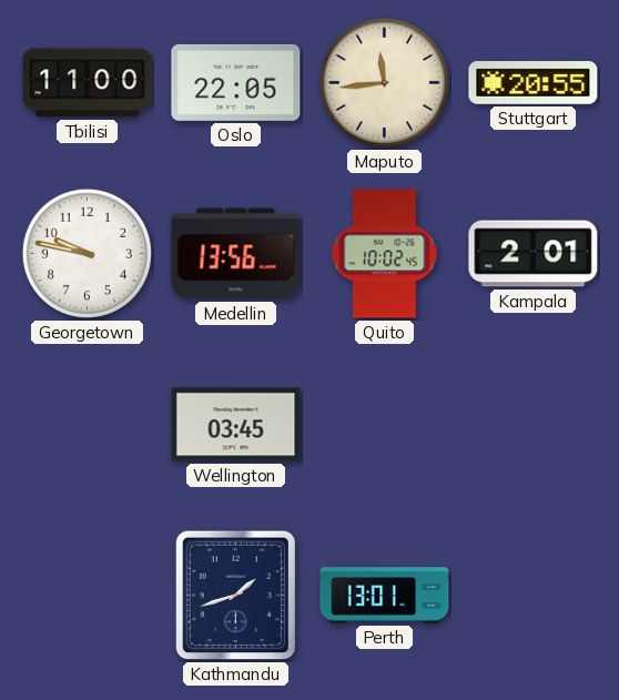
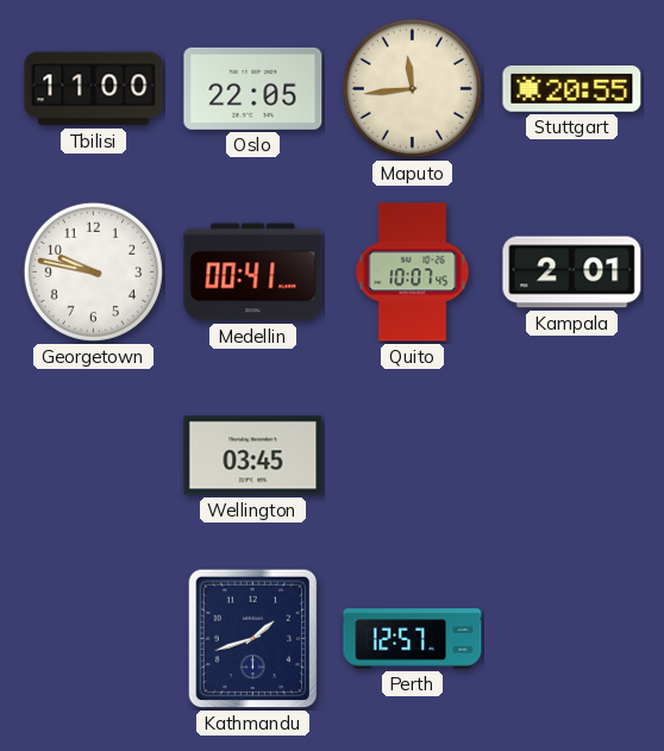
Medellin: 13:56 -> 00:41
Quito: 10:02 -> 10:07
Perth: 13:01 -> 12:57
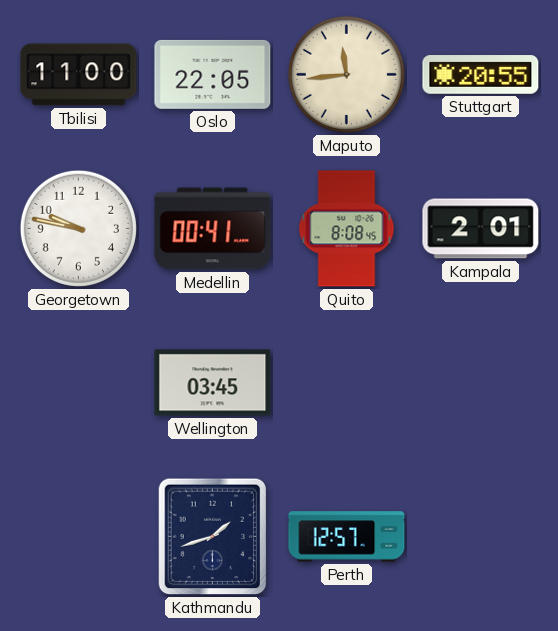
Quito: 10:07 -> 8:08
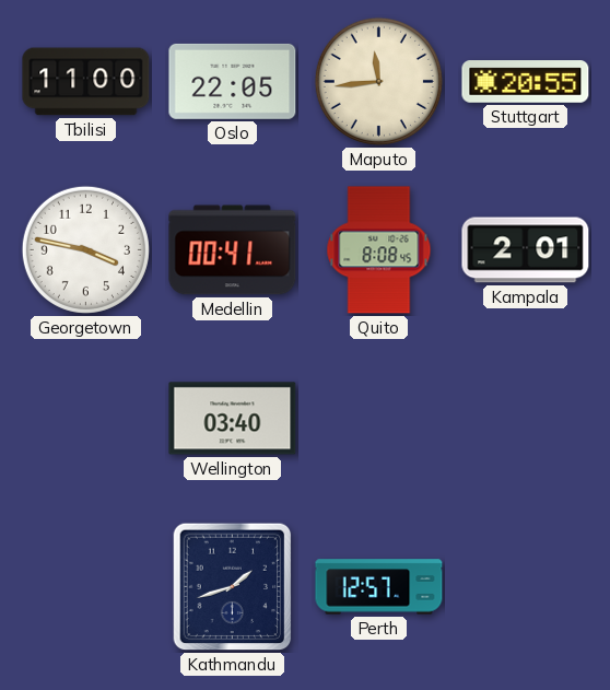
Georgetown: 9:47 -> 3:47
Wellington: 03:45 -> 03:40
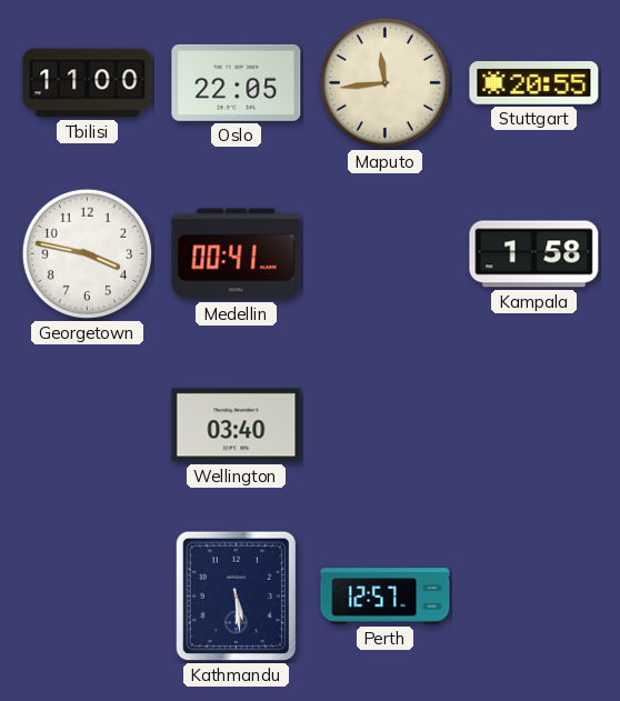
Quito: 8:08 -> none
Kampala: 2:01 -> 1:58
Kathmandu: 1:42 -> 5:29
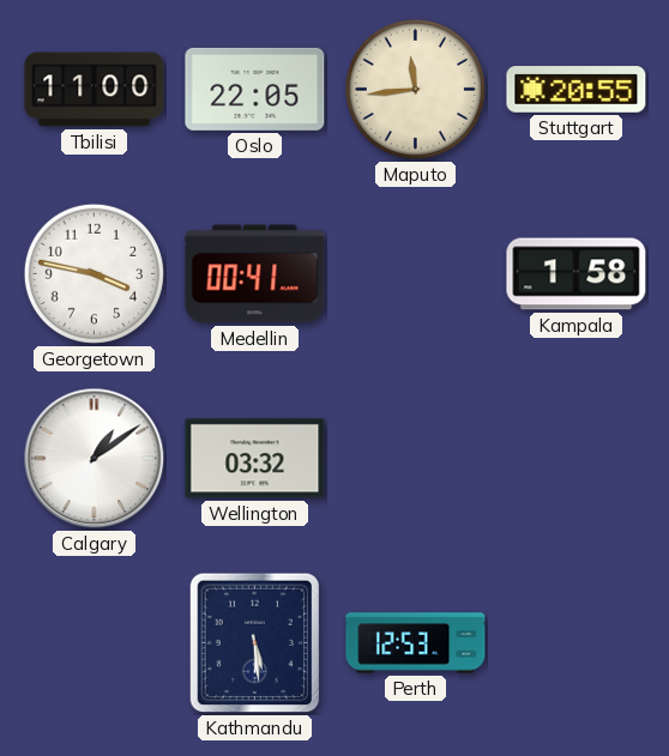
Calgary: none -> 1:09
Wellington: 03:40 -> 03:32
Perth: 12:57 -> 12:53
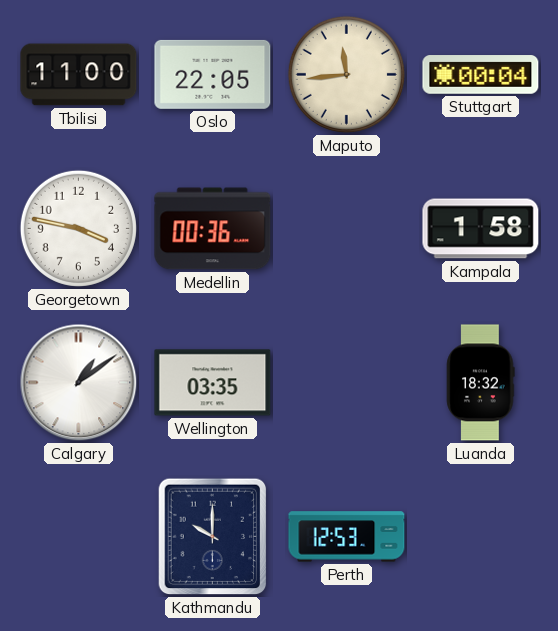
Stuttgart: 20:55 -> 00:04
Medellin: 00:41 -> 00:36
Wellington: 03:32 -> 03:35
Luanda: none -> 18:32
Kathmandu: 5:29 -> 10:00
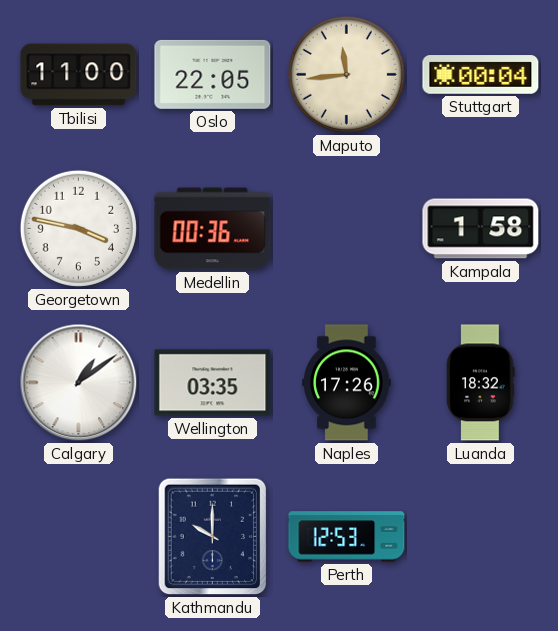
Naples: none -> 17:26
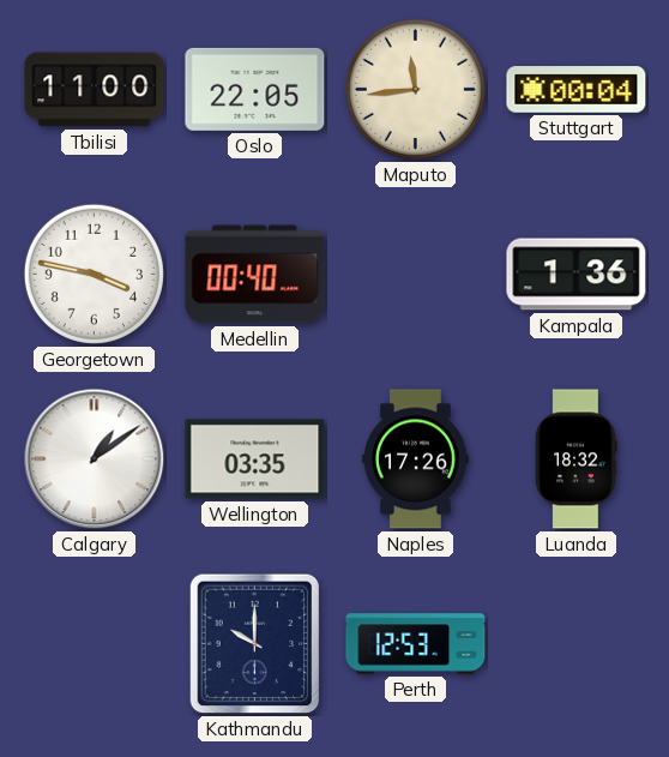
Medellin: 00:36 -> 00:40
Kampala: 1:58 -> 1:36
